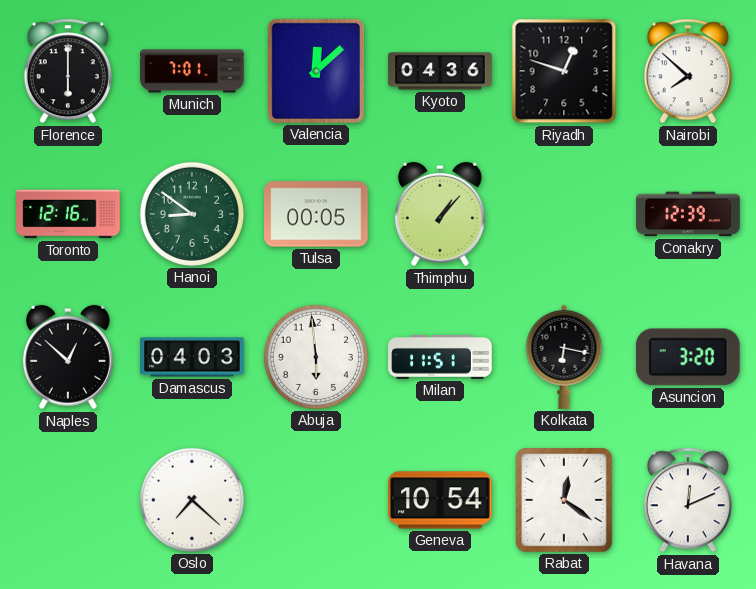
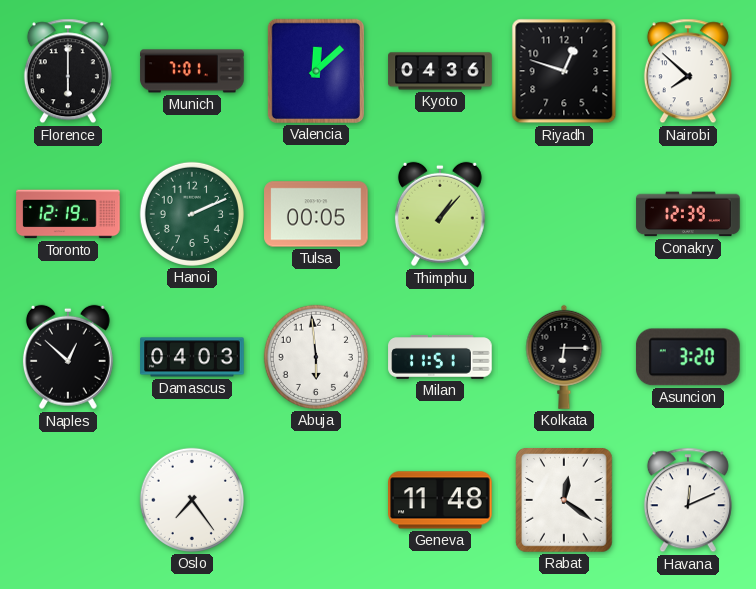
Toronto: 12:16 -> 12:19
Hanoi: 8:51 -> 2:11
Kolkata: 6:17 -> 6:15
Oslo: 7:22 -> 7:24
Geneva: 10:54 -> 11:48
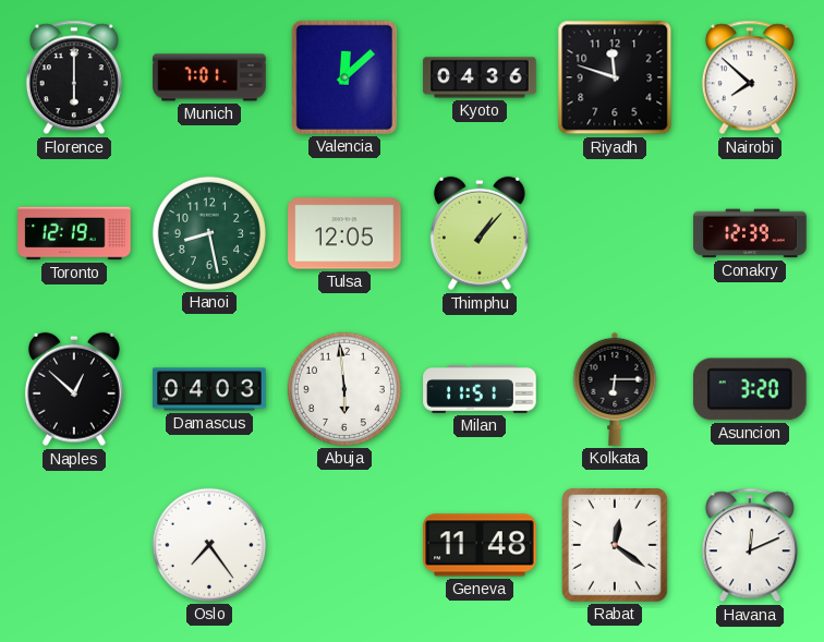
Riyadh: 12:48 -> 11:48
Hanoi: 2:11 -> 8:28
Tulsa: 00:05 -> 12:05
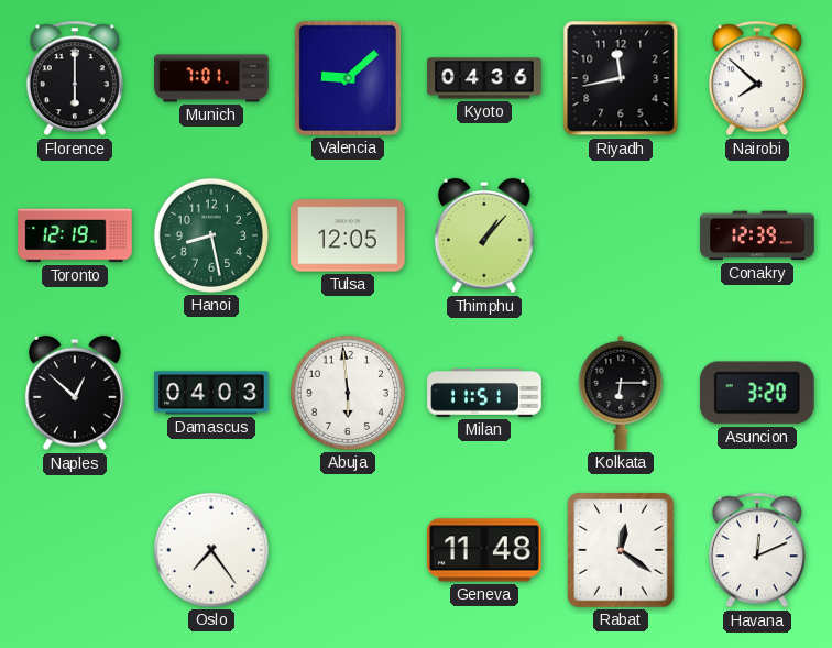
Valencia: 12:08 -> 9:08
Riyadh: 11:48 -> 11:43
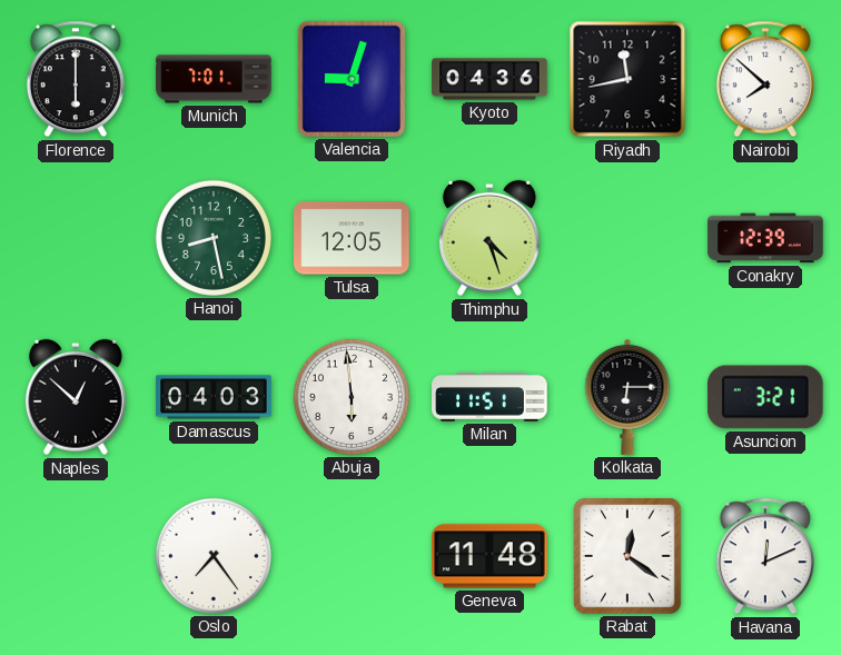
Valencia: 9:08 -> 9:03
Toronto: 12:19 -> none
Thimphu: 1:07 -> 4:27
Asuncion: 3:20 -> 3:21
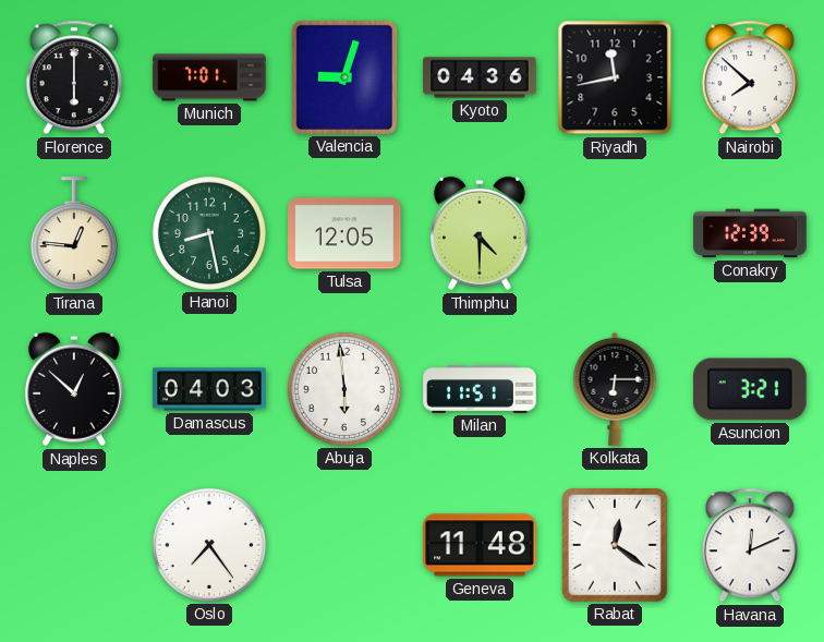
Tirana: none -> 12:46
Thimphu: 4:27 -> 4:30
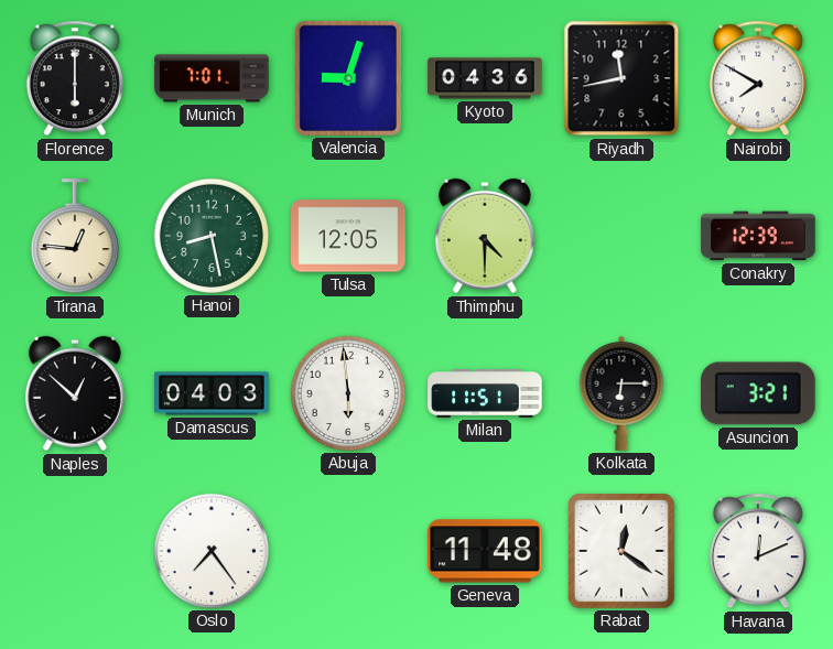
Nairobi: 7:52 -> 7:50
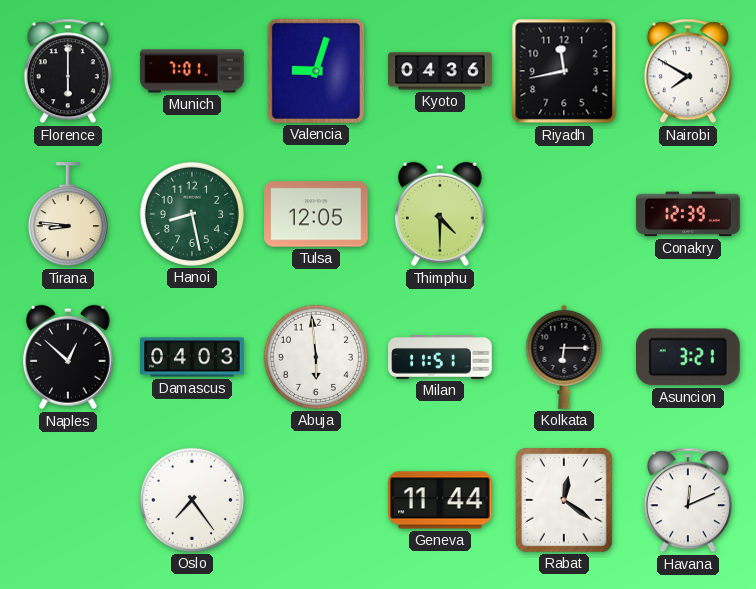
Tirana: 12:46 -> 8:46
Geneva: 11:48 -> 11:44
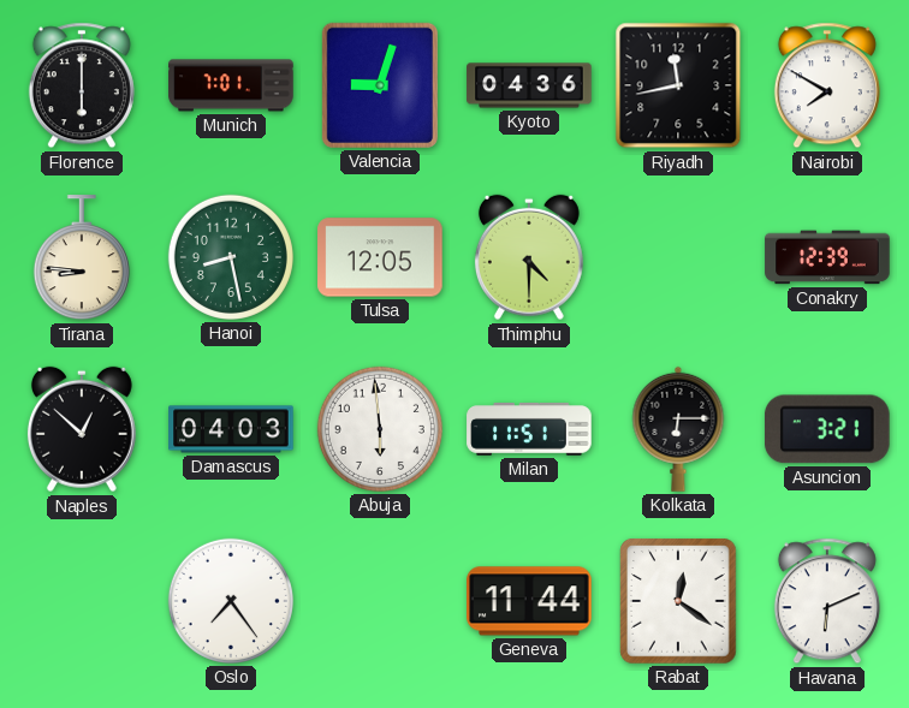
Havana: 12:11 -> 6:11
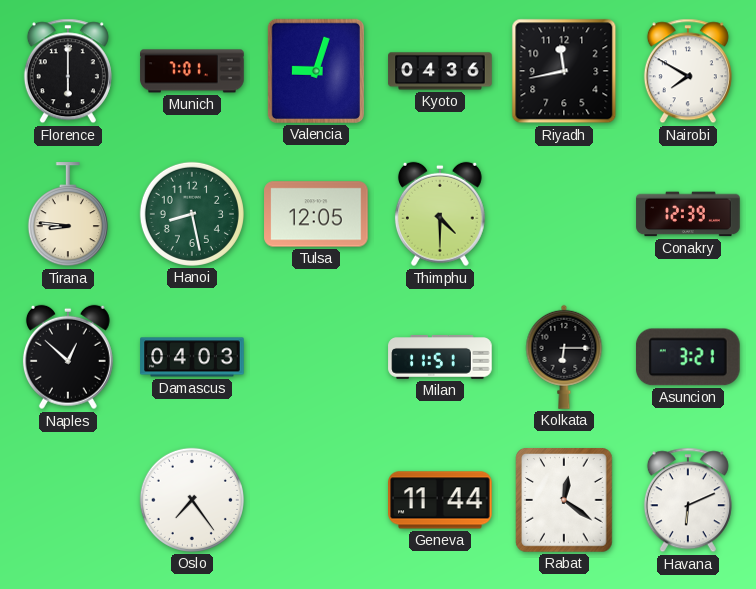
Abuja: 5:59 -> none
